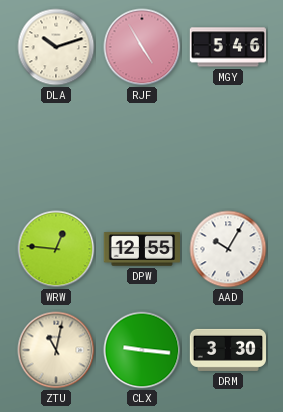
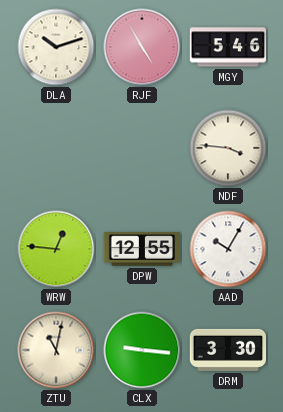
NDF: none -> 3:46
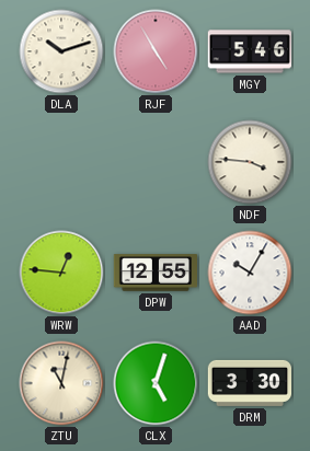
CLX: 9:16 -> 5:03
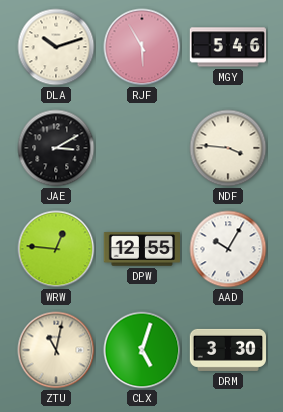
RJF: 4:55 -> 5:55
JAE: none -> 3:10
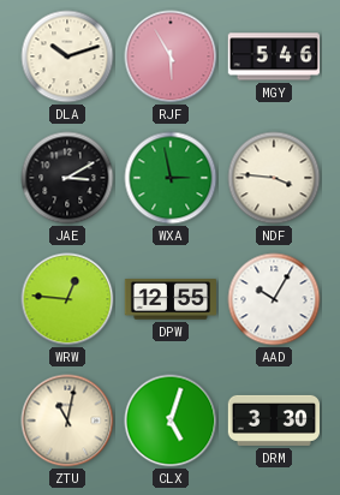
WXA: none -> 2:58
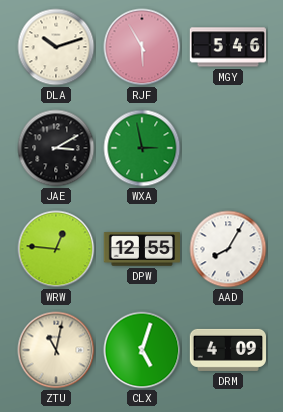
NDF: 3:46 -> none
AAD: 10:05 -> 8:05
DRM: 3:30 -> 4:09
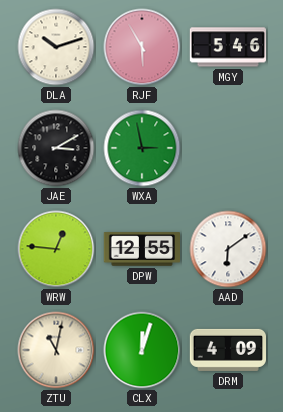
AAD: 8:05 -> 6:09
CLX: 5:03 -> 12:03
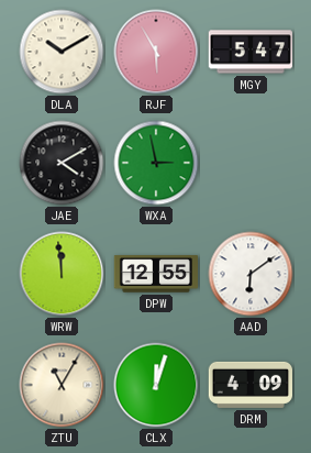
DLA: 10:12 -> 10:10
MGY: 5:46 -> 5:47
JAE: 3:10 -> 4:10
WRW: 12:46 -> 11:59
ZTU: 11:02 -> 11:05
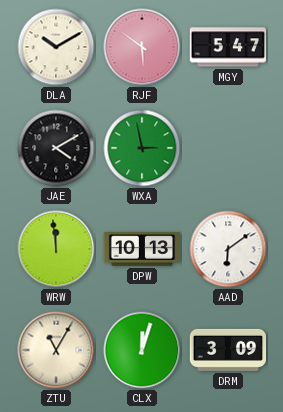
RJF: 5:55 -> 5:51
DPW: 12:55 -> 10:13
DRM: 4:09 -> 3:09
